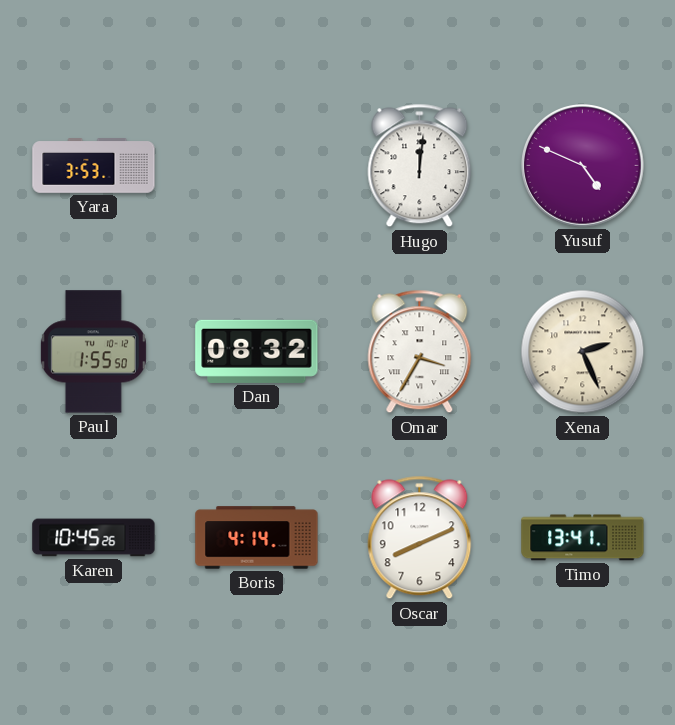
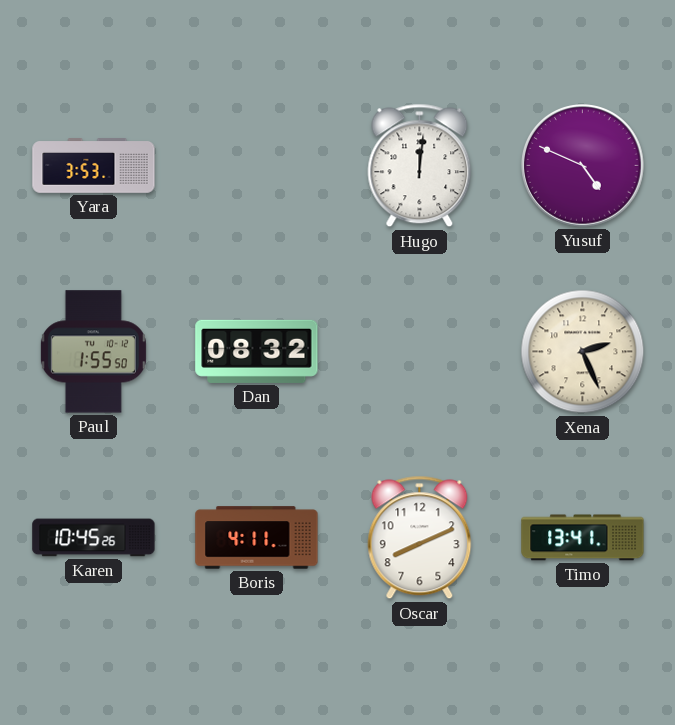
Omar: 3:35 -> none
Boris: 4:14 -> 4:11
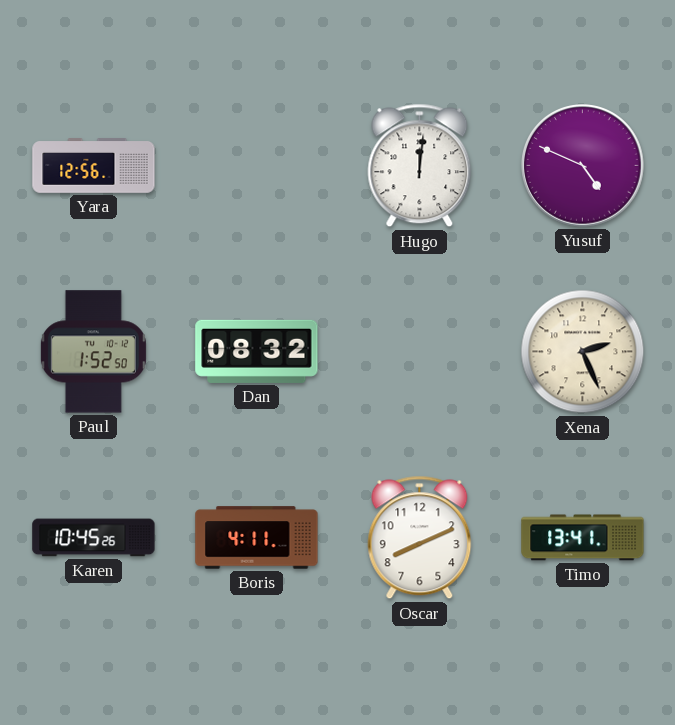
Yara: 3:53 -> 12:56
Paul: 1:55 -> 1:52
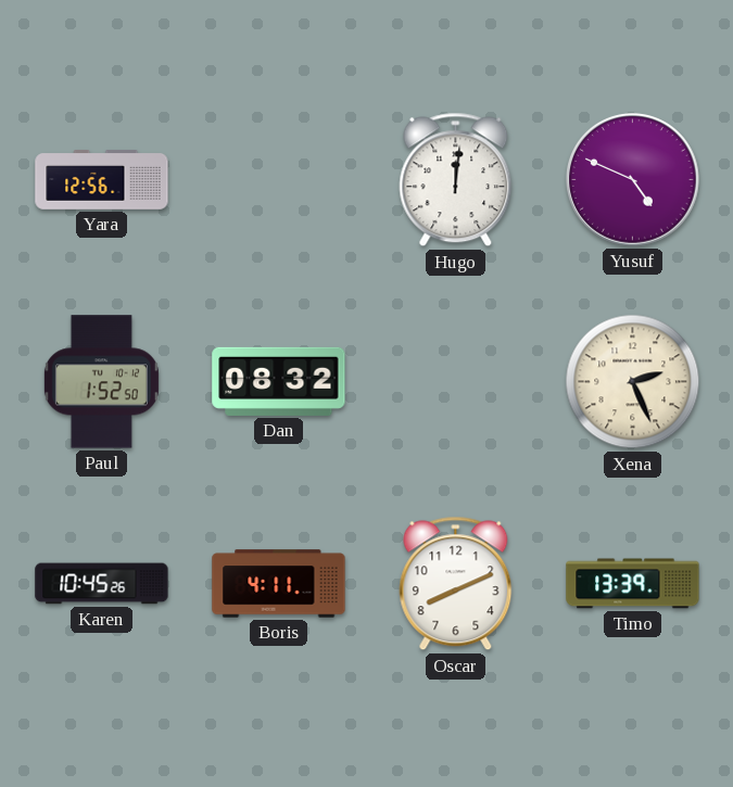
Timo: 13:41 -> 13:39
